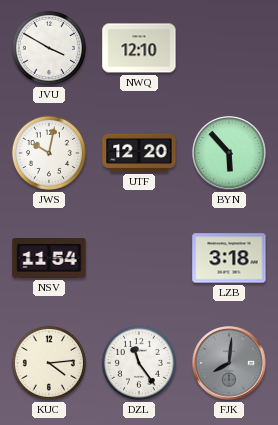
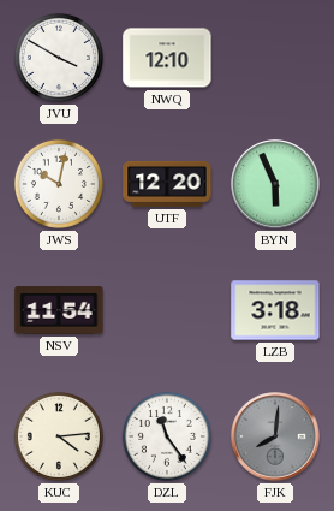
BYN: 5:53 -> 5:56
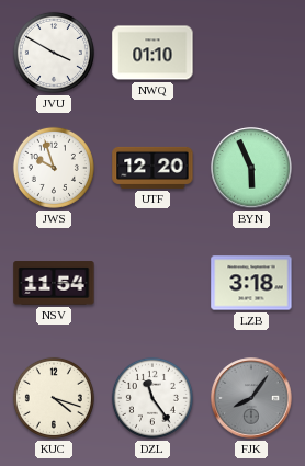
NWQ: 12:10 -> 01:10
JWS: 10:02 -> 9:57
KUC: 4:14 -> 4:18
FJK: 8:01 -> 8:06
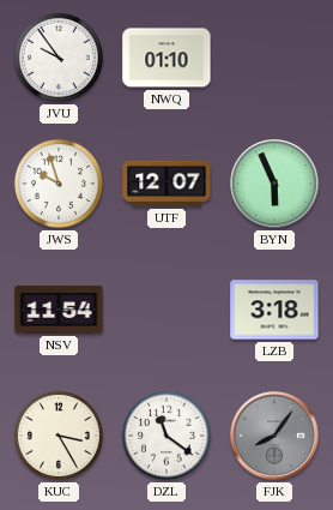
JVU: 3:50 -> 9:54
UTF: 12:20 -> 12:07
KUC: 4:18 -> 3:25
DZL: 11:24 -> 11:21
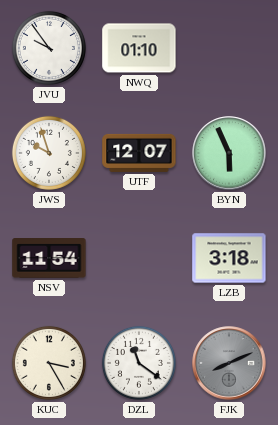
FJK: 8:06 -> 8:11
